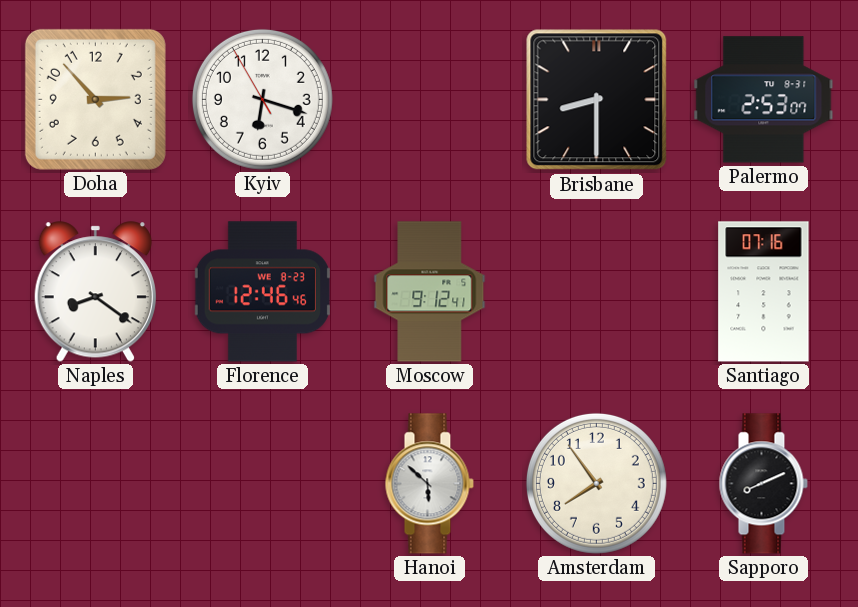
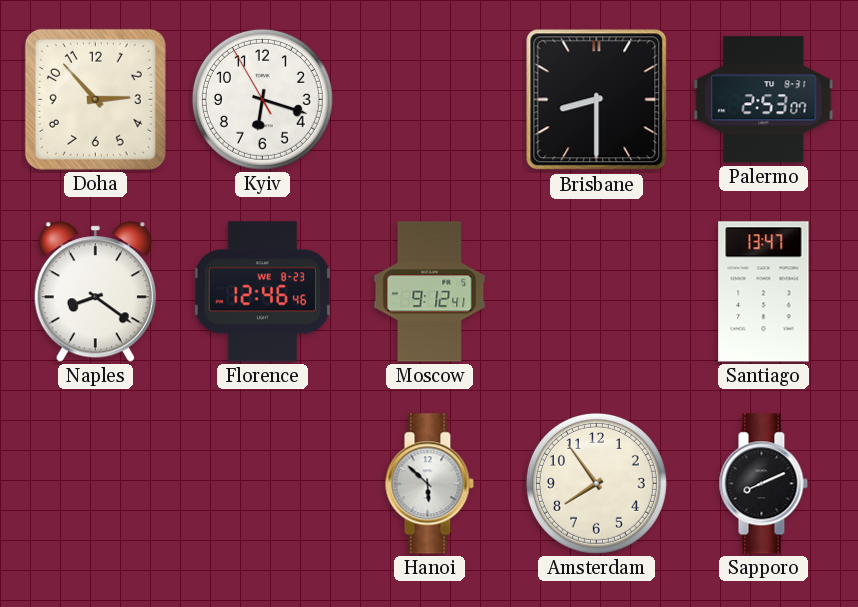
Santiago: 07:16 -> 13:47
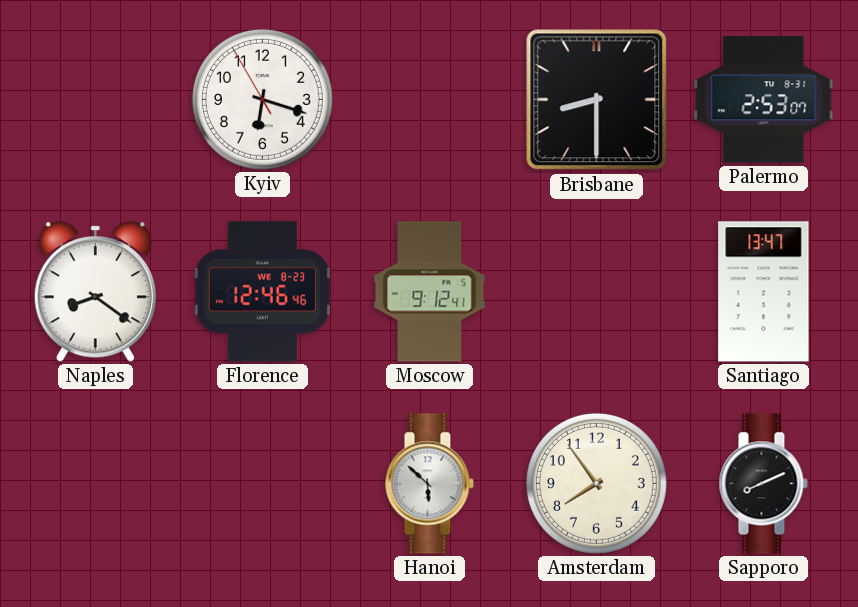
Doha: 2:53 -> none
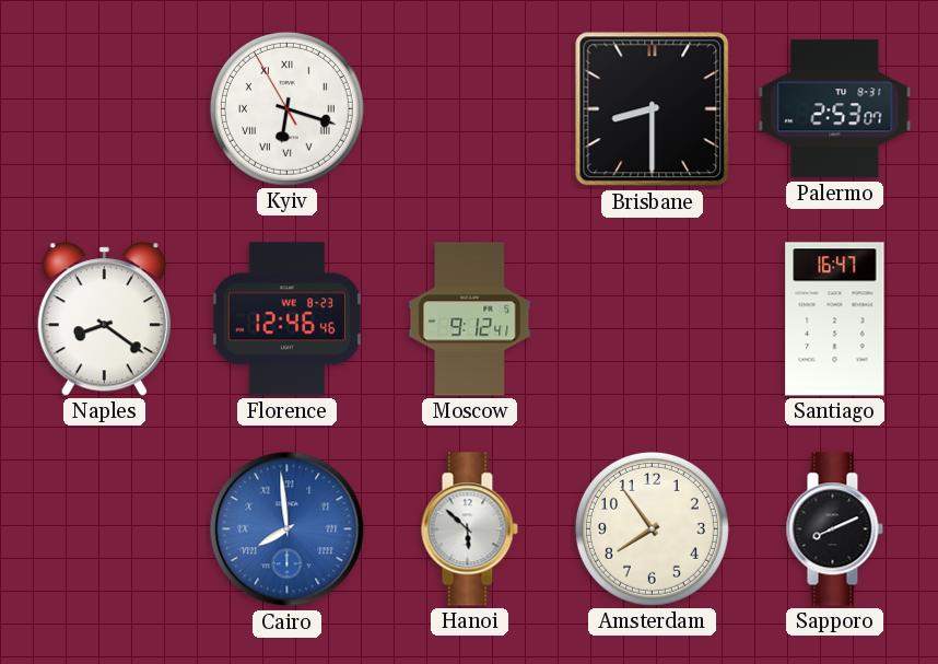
Kyiv numerals: Arabic -> Roman
Santiago: 13:47 -> 16:47
Cairo: none -> 7:59
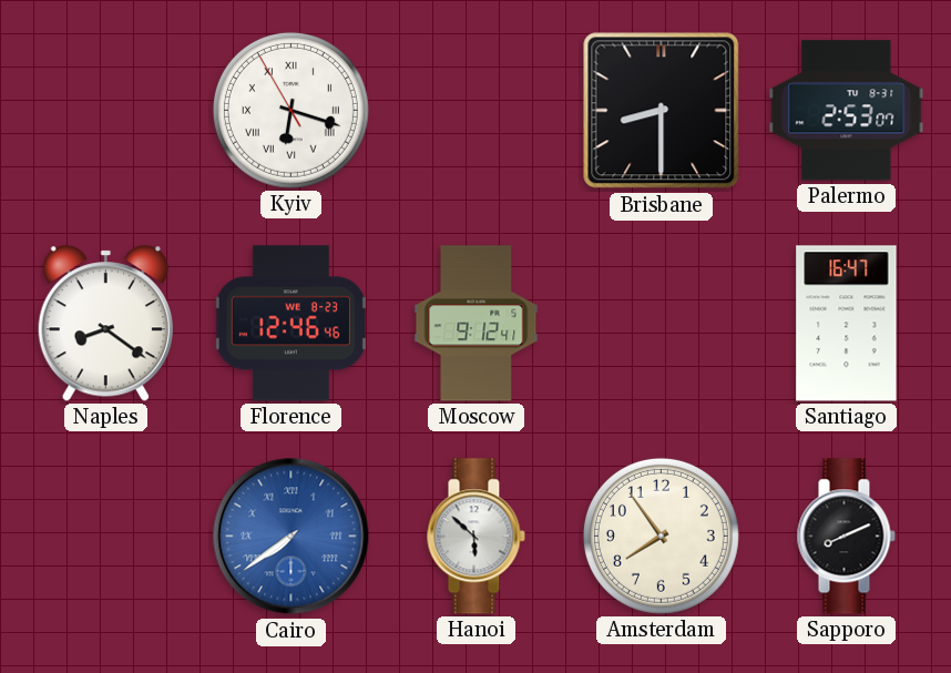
Cairo: 7:59 -> 7:39
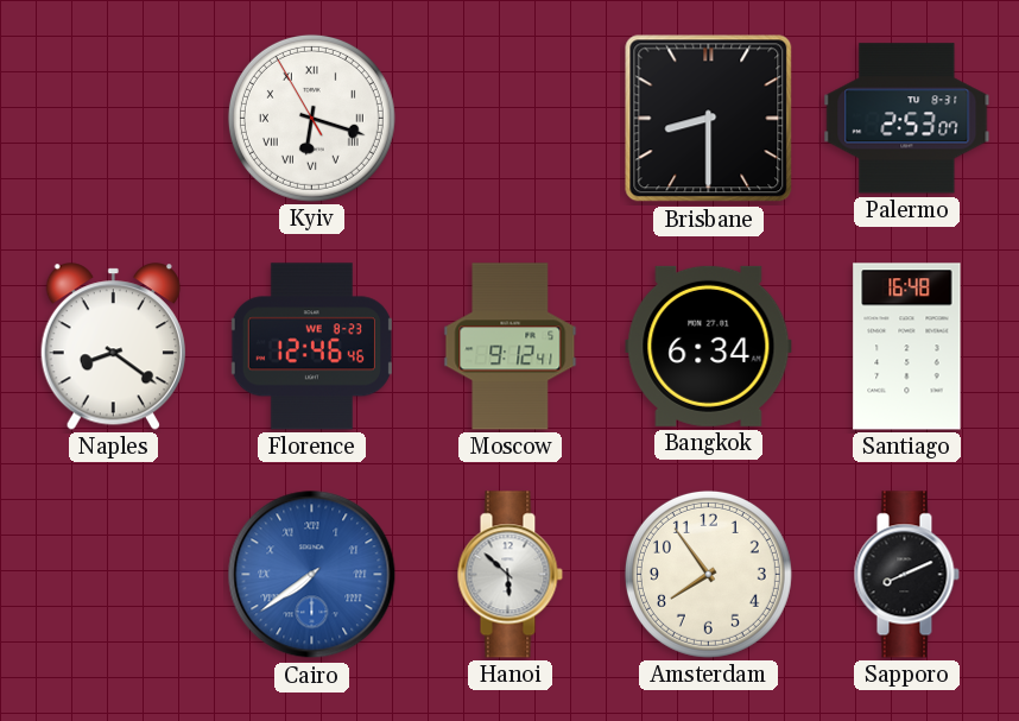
Bangkok: none -> 6:34
Santiago: 16:47 -> 16:48
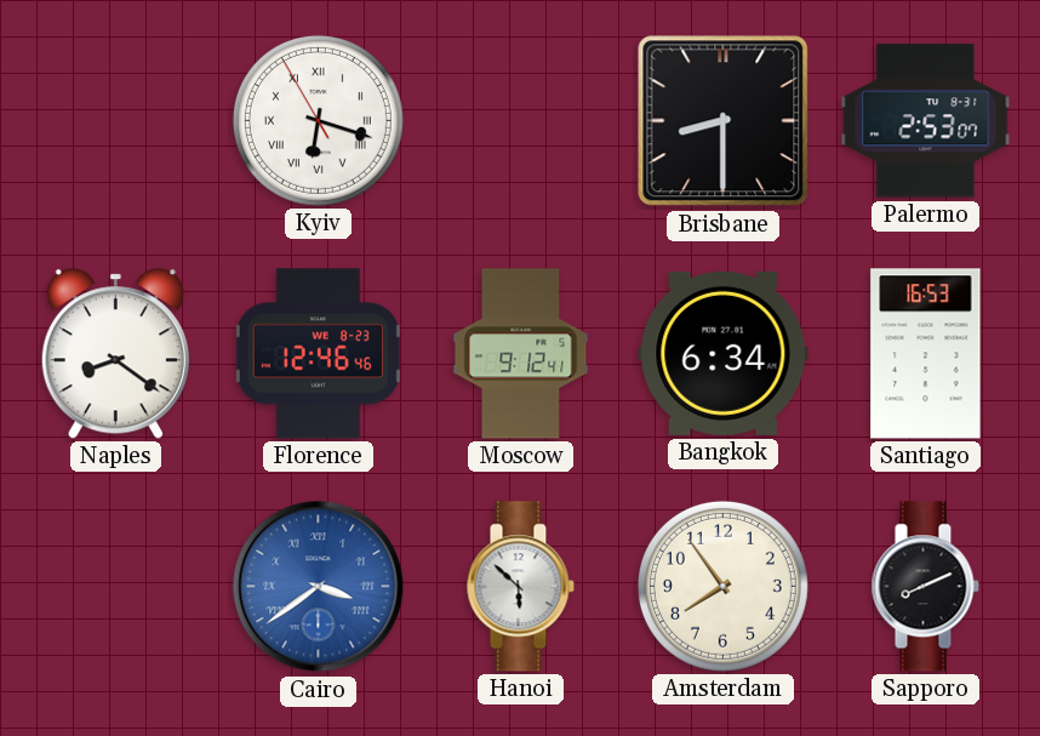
Santiago: 16:48 -> 16:53
Cairo: 7:39 -> 3:39
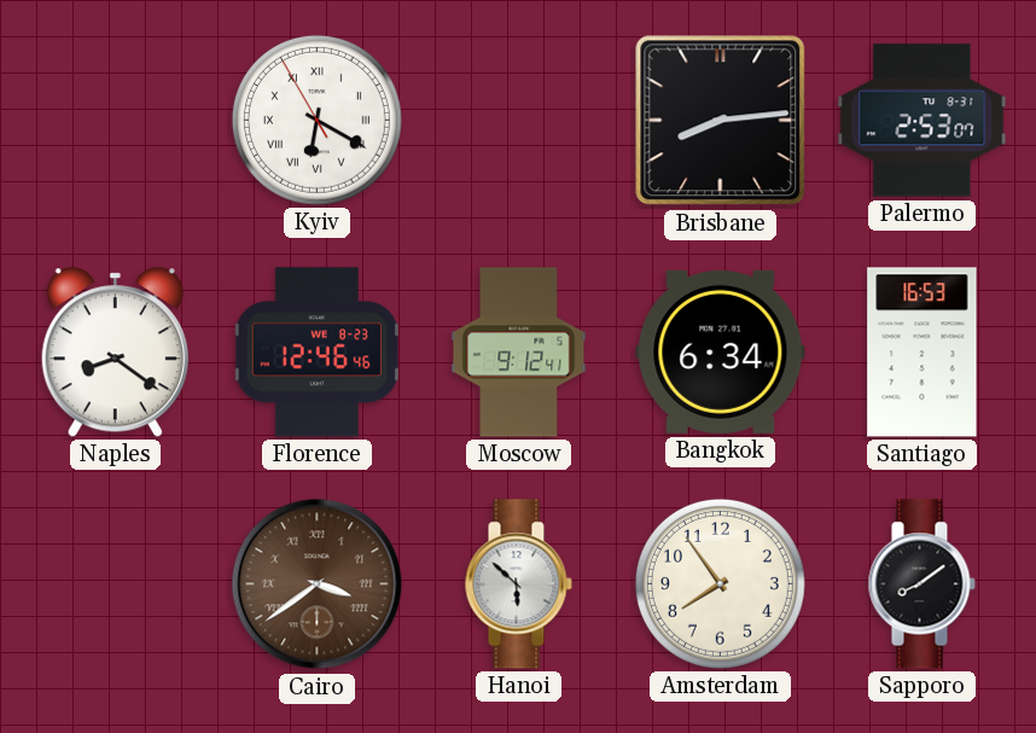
Kyiv: 6:17 -> 6:19
Brisbane: 8:30 -> 8:14
Cairo dial: blue -> brown
Sapporo: 8:11 -> 8:09
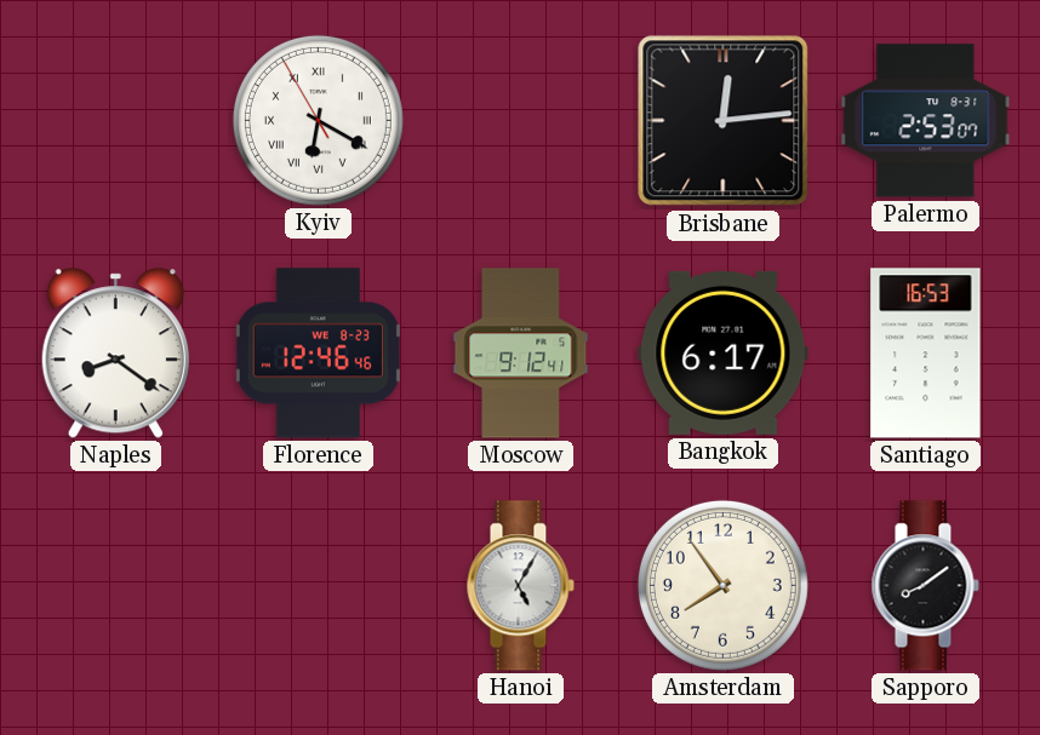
Brisbane: 8:14 -> 12:14
Bangkok: 6:34 -> 6:17
Cairo: 3:39 -> none
Hanoi: 5:52 -> 5:05
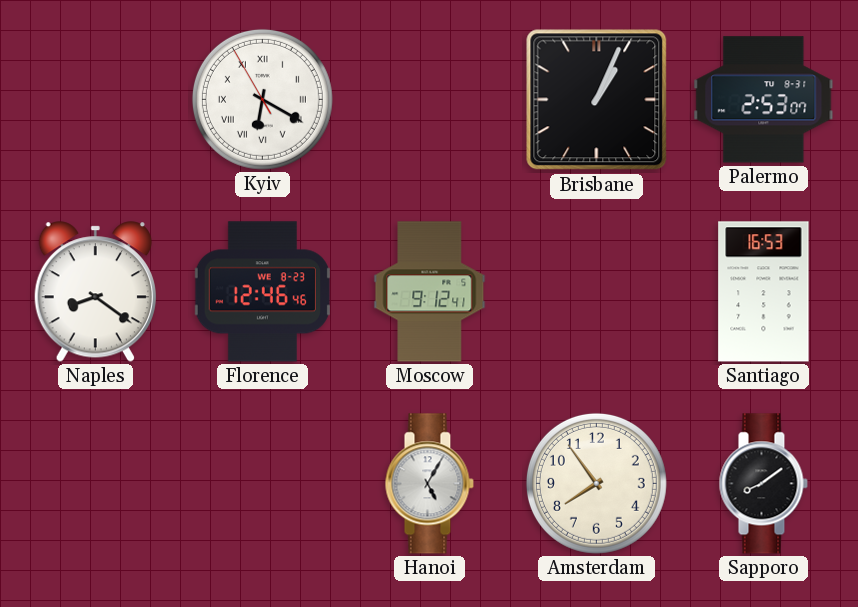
Brisbane: 12:14 -> 1:04
Bangkok: 6:17 -> none
